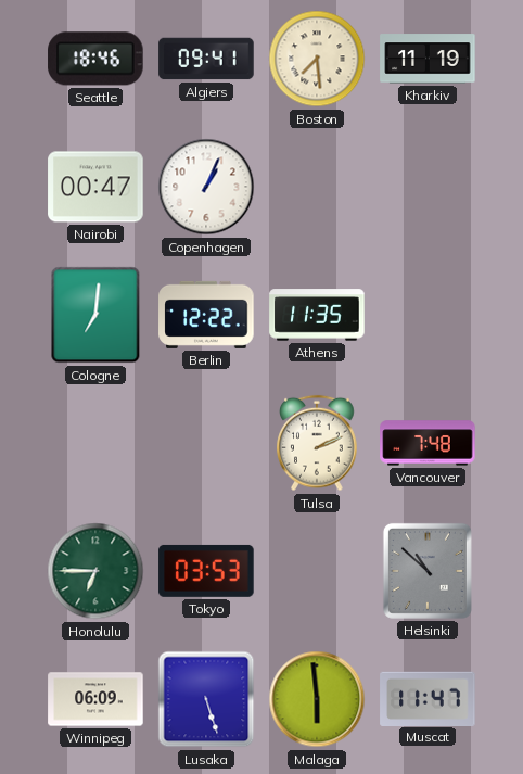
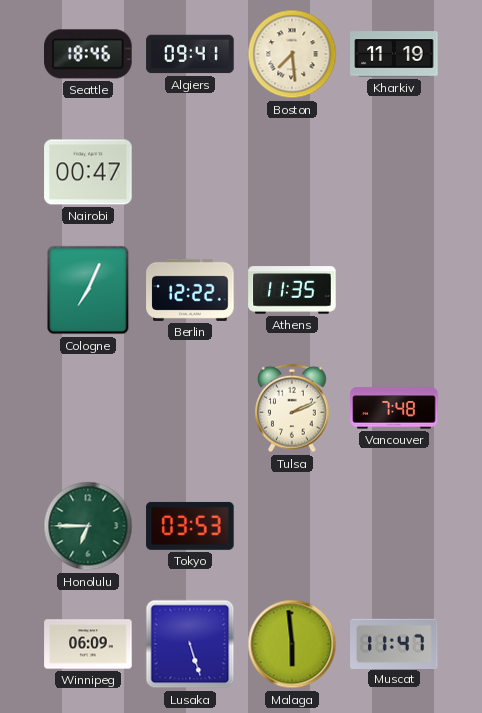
Copenhagen: 1:04 -> none
Cologne: 7:01 -> 7:04
Helsinki: 10:52 -> none
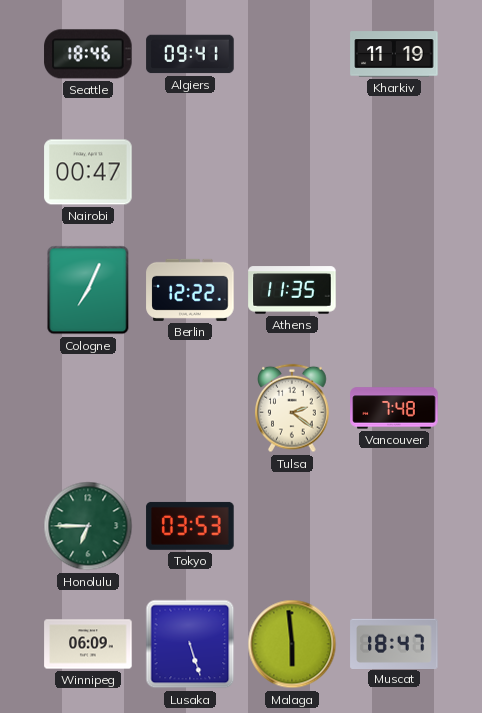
Boston: 7:29 -> none
Tulsa: 2:11 -> 2:21
Muscat: 11:47 -> 18:47
